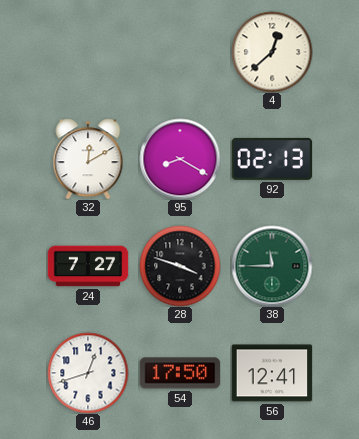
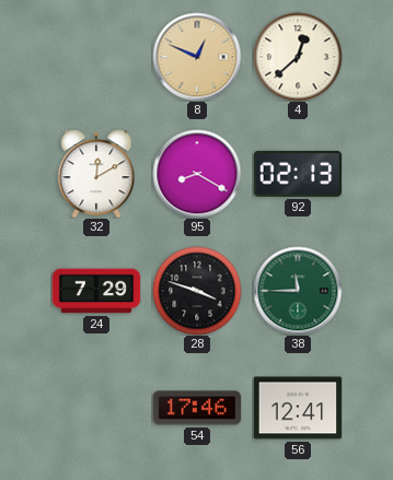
8: none -> 12:49
24: 7:27 -> 7:29
46: 12:42 -> none
54: 17:50 -> 17:46
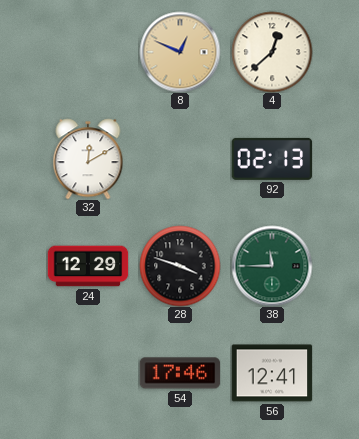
95: 8:20 -> none
24: 7:29 -> 12:29
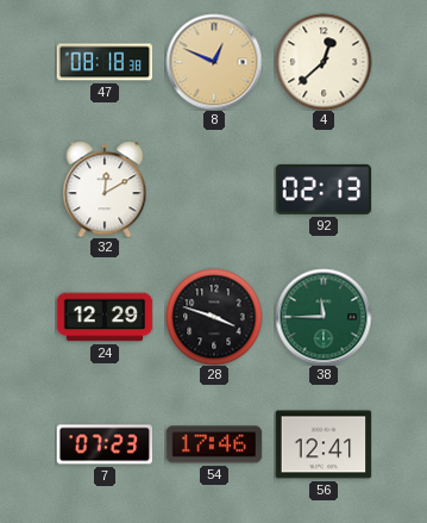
47: none -> 08:18
7: none -> 07:23
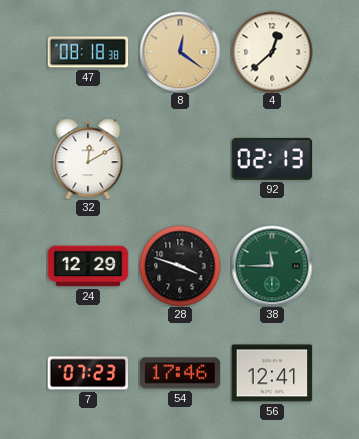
8: 12:49 -> 12:21
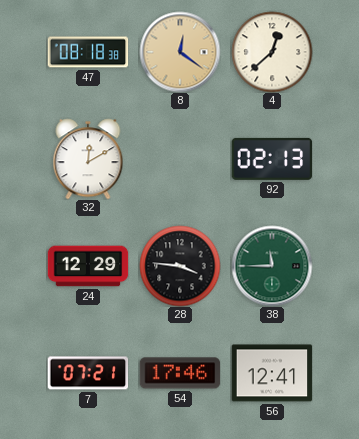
28: 3:48 -> 3:46
7: 07:23 -> 07:21
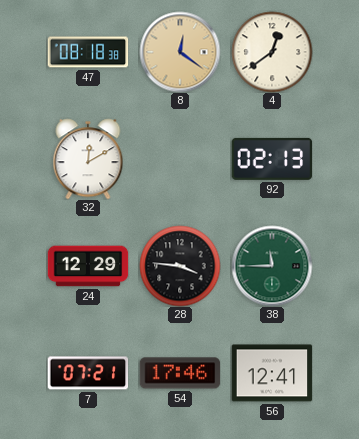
4: 12:38 -> 12:39
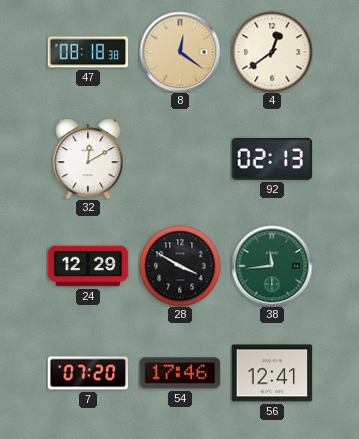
28: 3:46 -> 3:50
38: 11:45 -> 11:44
7: 07:21 -> 07:20
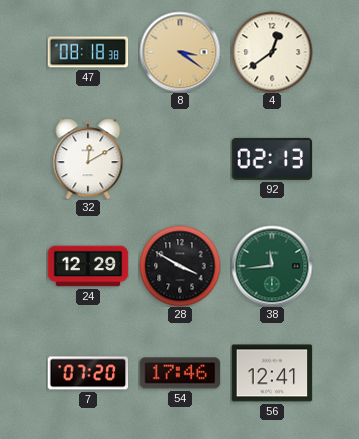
8: 12:21 -> 3:21
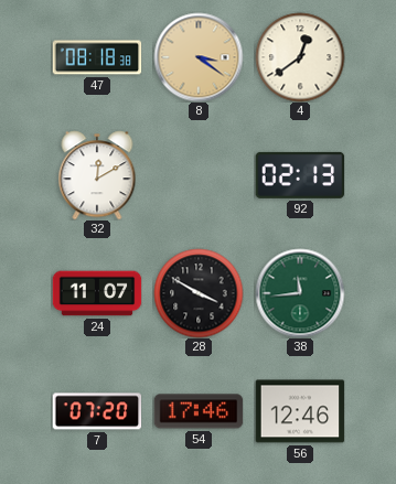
24: 12:29 -> 11:07
56: 12:41 -> 12:46
